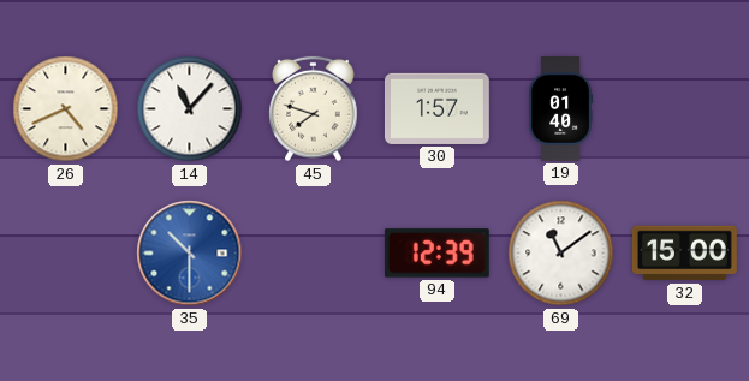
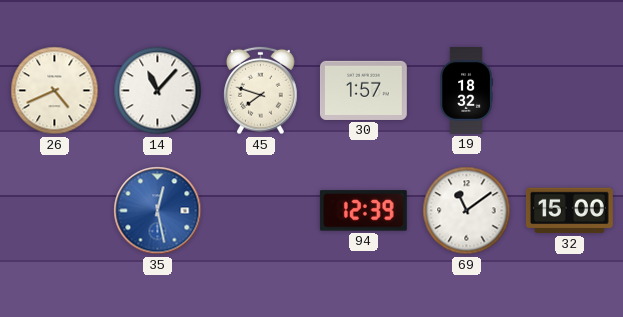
19: 01:40 -> 18:32
35: 10:30 -> 12:28
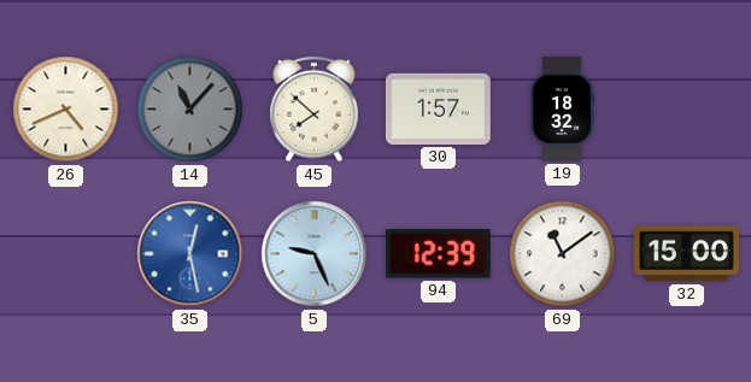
14 dial: white -> grey
45: 7:48 -> 7:52
5: none -> 9:26
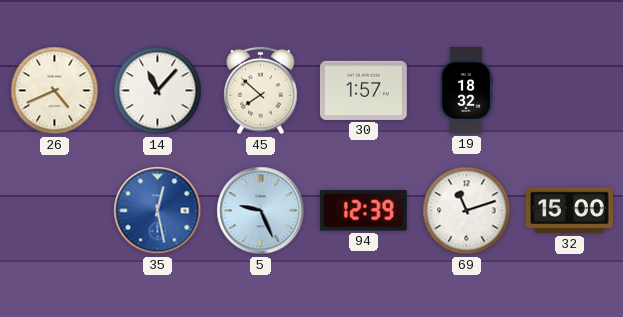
14 dial: grey -> white
69: 11:09 -> 11:12
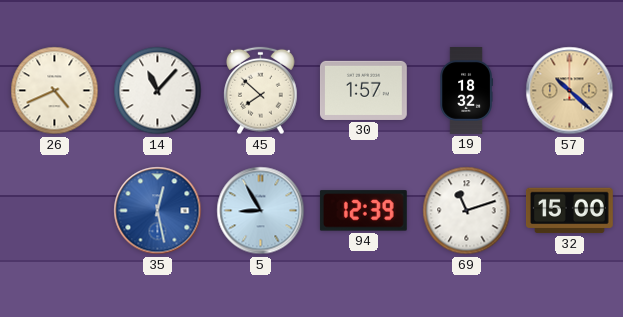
57: none -> 10:22
5: 9:26 -> 8:55
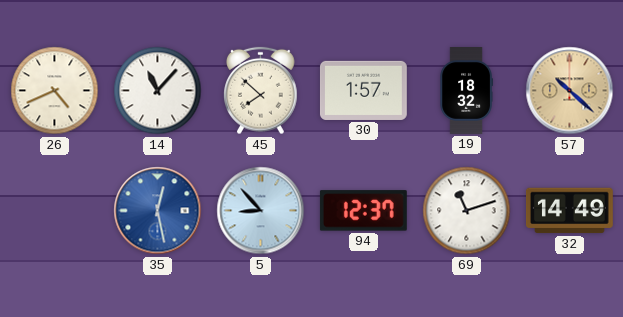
5: 8:55 -> 8:53
94: 12:39 -> 12:37
32: 15:00 -> 14:49
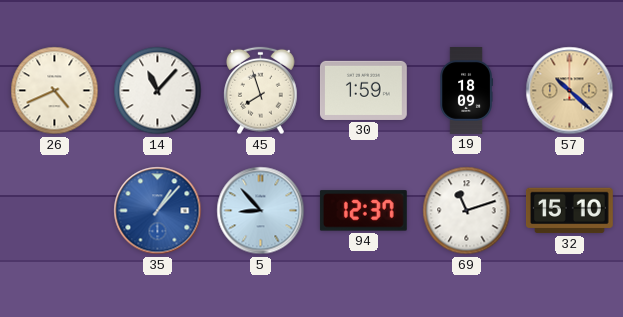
45: 7:52 -> 7:57
30: 1:57 -> 1:59
19: 18:32 -> 18:09
35: 12:28 -> 1:07
32: 14:49 -> 15:10
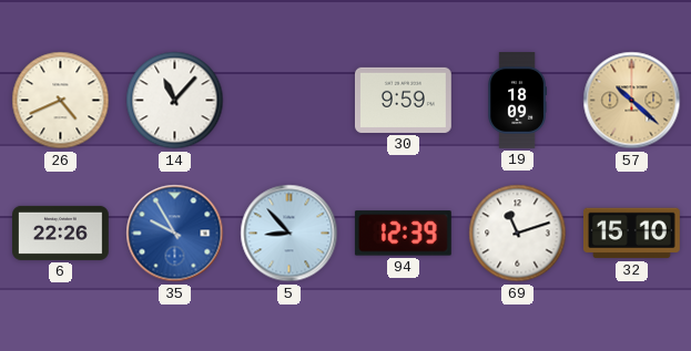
45: 7:57 -> none
30: 1:59 -> 9:59
6: none -> 22:26
35: 1:07 -> 9:55
94: 12:37 -> 12:39
